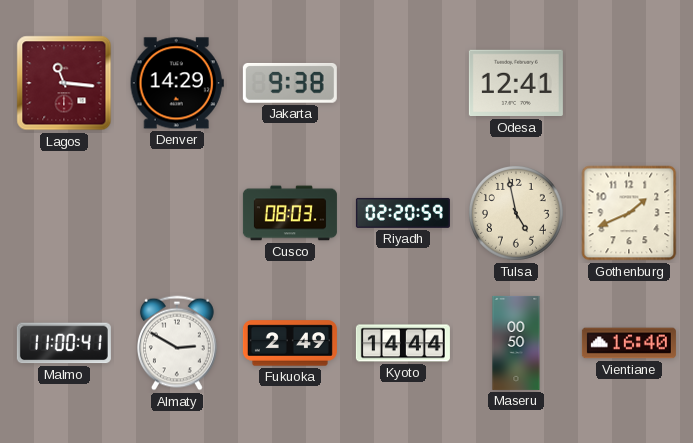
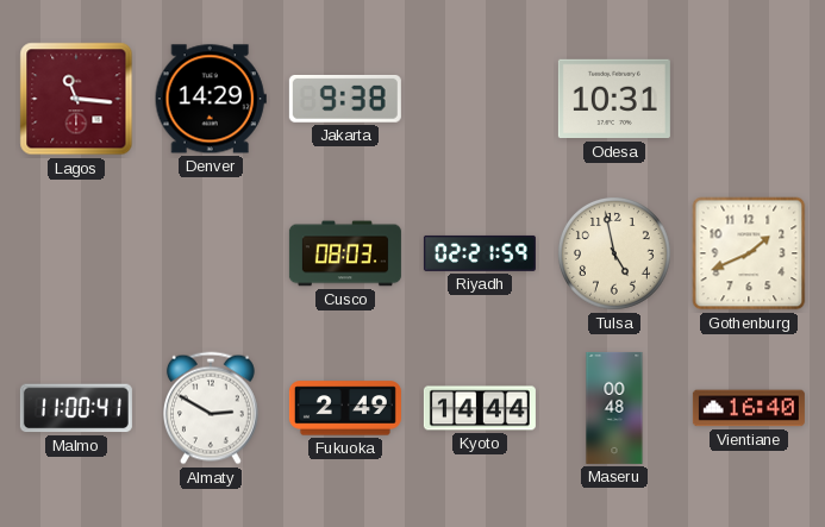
Odesa: 12:41 -> 10:31
Riyadh: 02:20 -> 02:21
Maseru: 00:50 -> 00:48
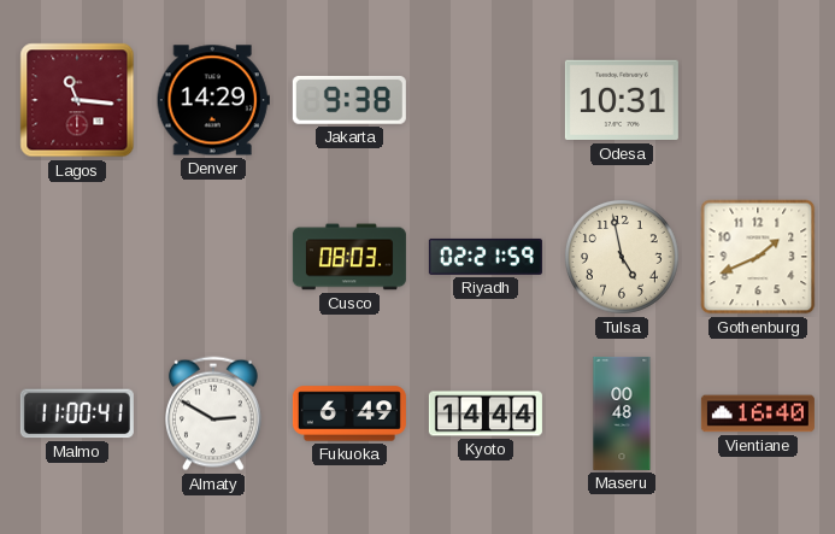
Fukuoka: 2:49 -> 6:49
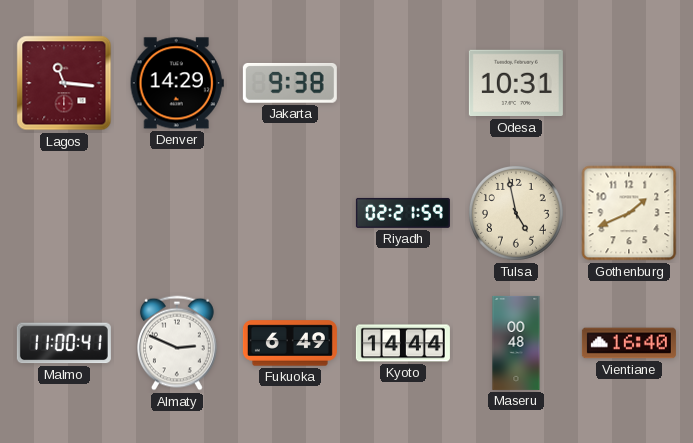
Cusco: 08:03 -> none
Almaty: 2:50 -> 2:49
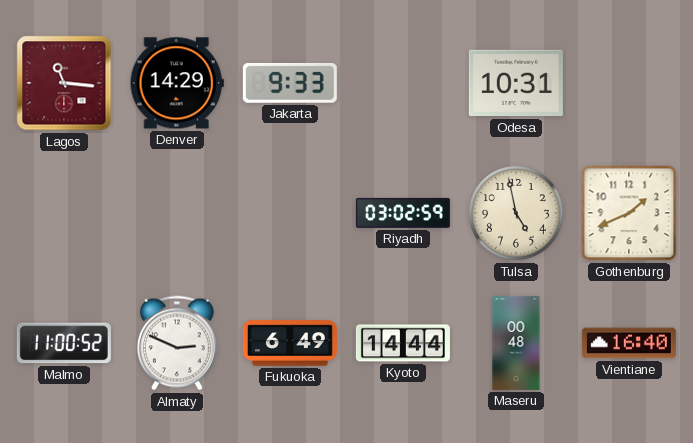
Jakarta: 9:38 -> 9:33
Riyadh: 02:21 -> 03:02
Malmo: 11:00:41 -> 11:00:52
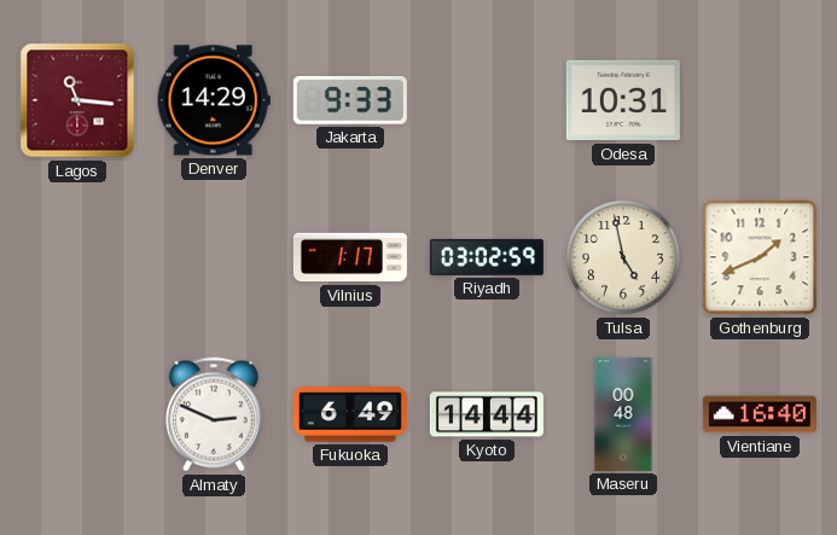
Vilnius: none -> 1:17
Malmo: 11:00 -> none
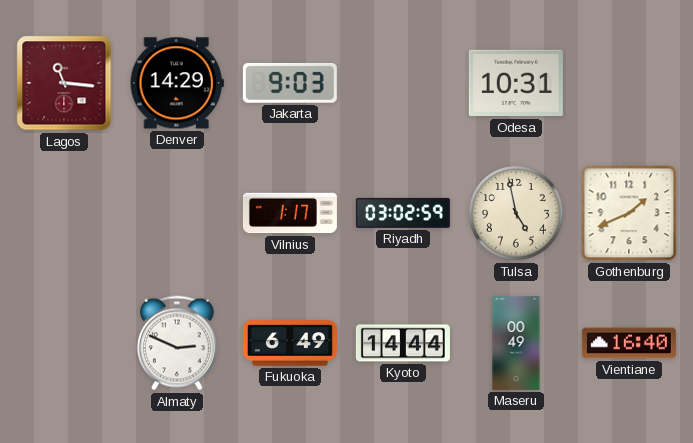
Jakarta: 9:33 -> 9:03
Maseru: 00:48 -> 00:49
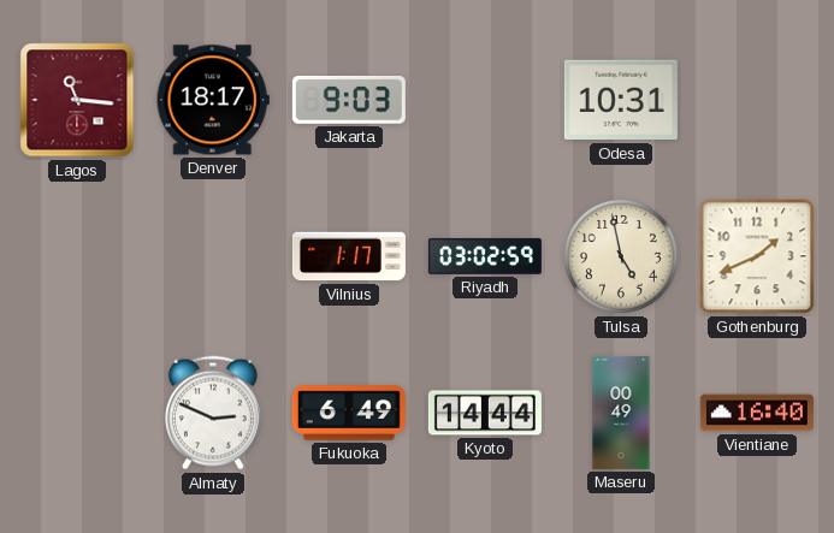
Denver: 14:29 -> 18:17
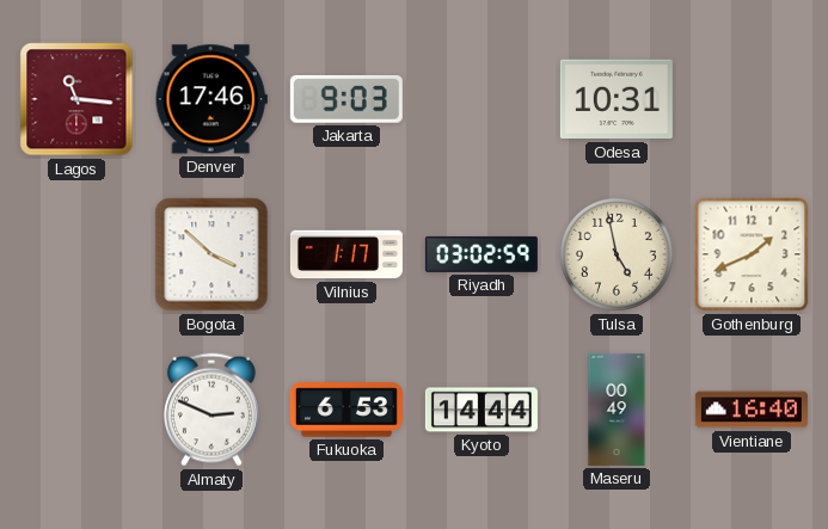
Denver: 18:17 -> 17:46
Bogota: none -> 3:52
Fukuoka: 6:49 -> 6:53
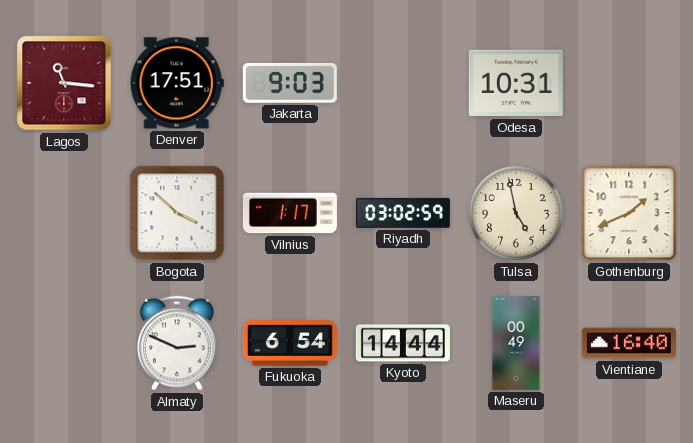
Denver: 17:46 -> 17:51
Fukuoka: 6:53 -> 6:54
